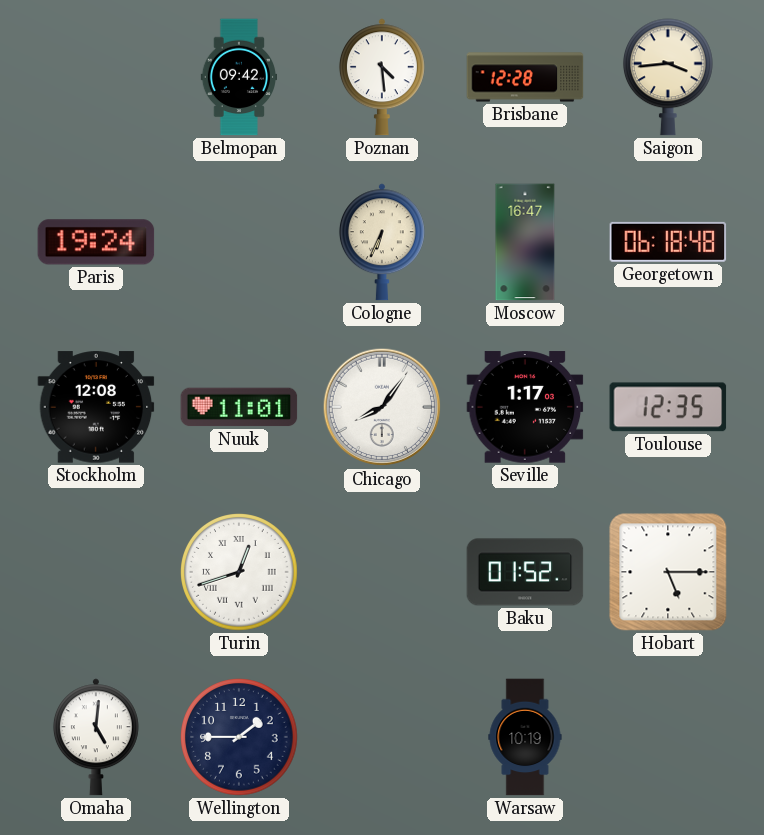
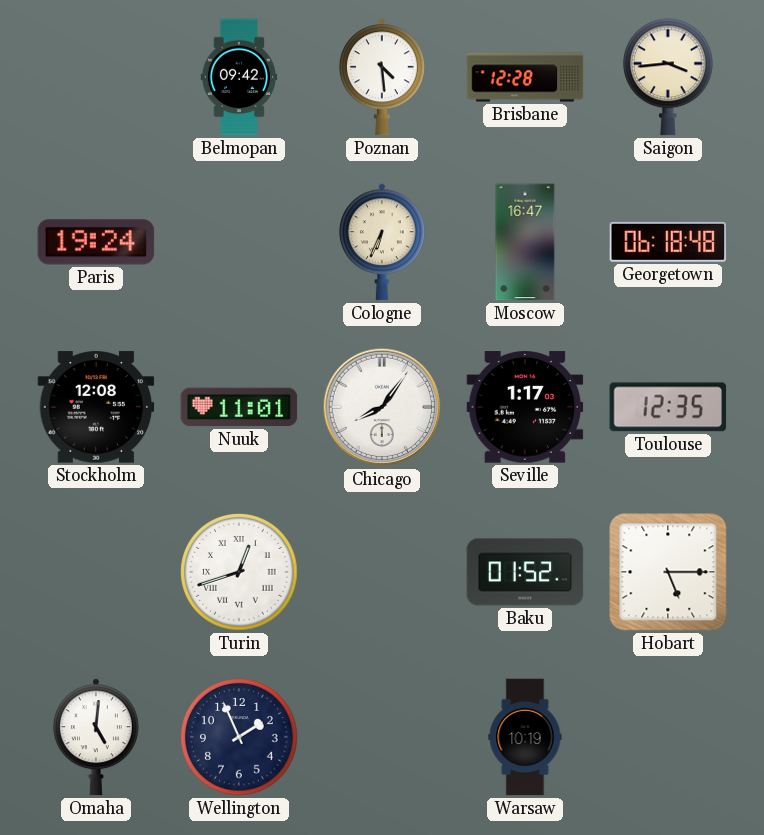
Wellington: 1:45 -> 1:56
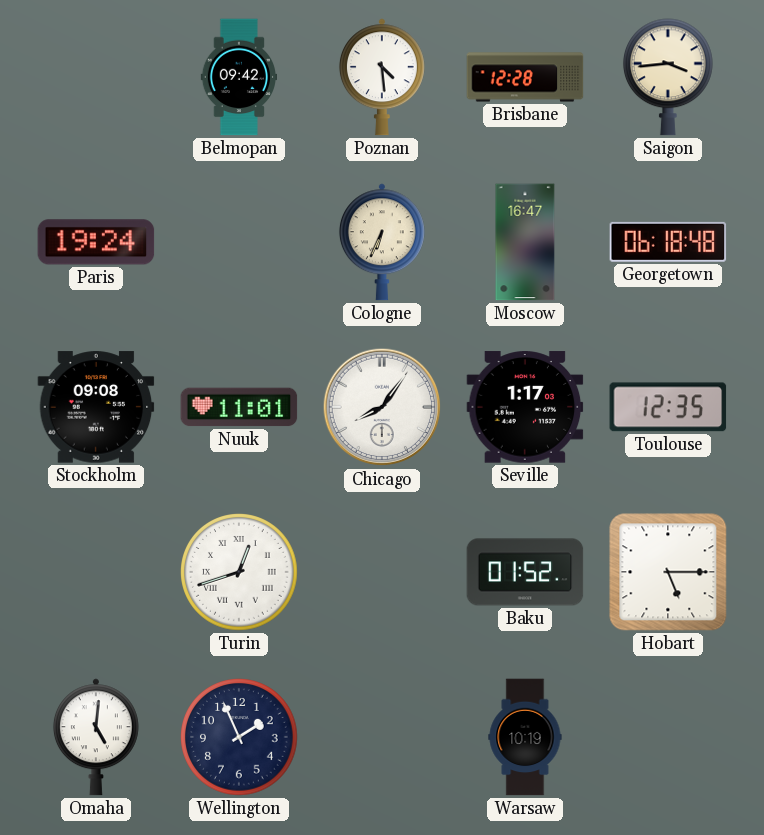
Stockholm: 12:08 -> 09:08
